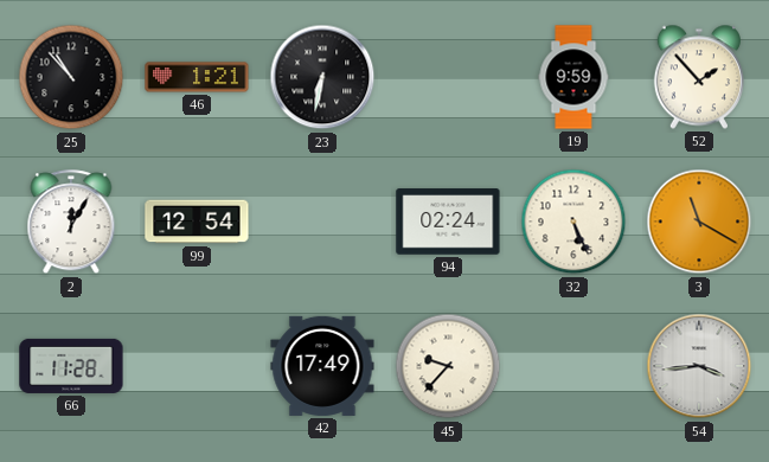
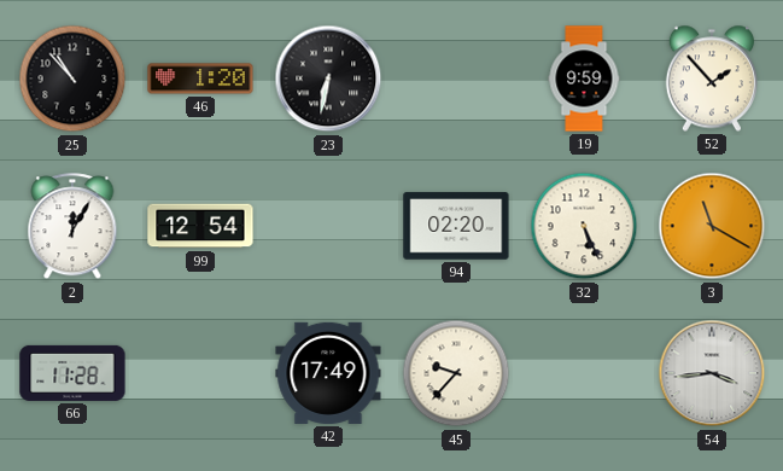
46: 1:21 -> 1:20
94: 02:24 -> 02:20
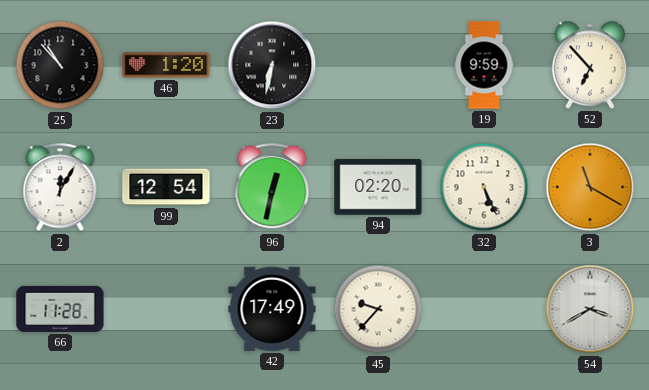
52: 1:53 -> 6:53
96: none -> 12:32
54: 3:44 -> 3:40
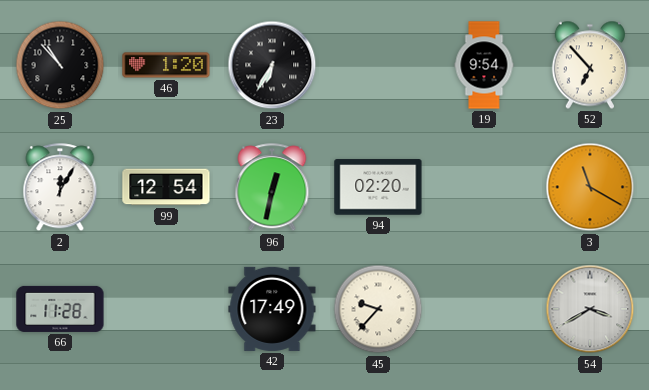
23: 6:32 -> 6:35
19: 9:59 -> 9:54
32: 5:26 -> none
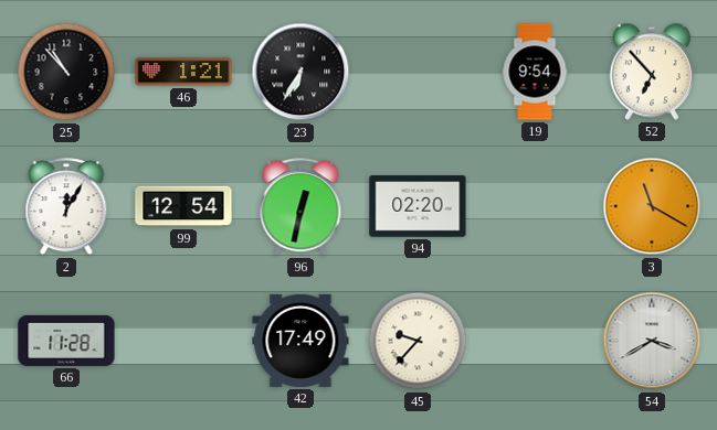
46: 1:20 -> 1:21
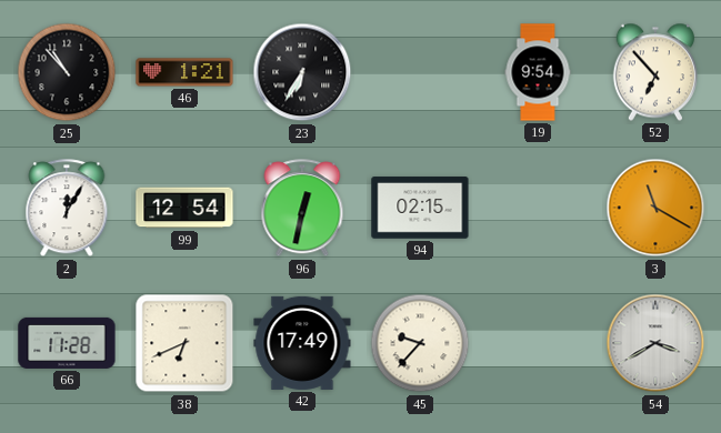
94: 02:20 -> 02:15
38: none -> 6:41
